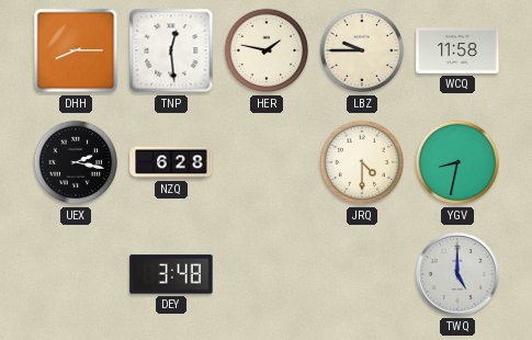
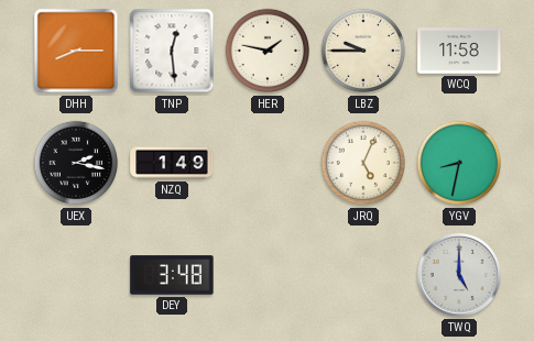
NZQ: 6:28 -> 1:49
JRQ: 4:30 -> 5:04
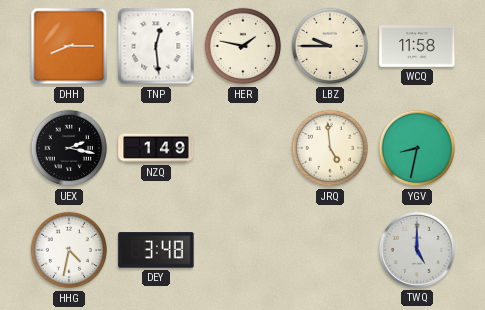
JRQ: 5:04 -> 4:59
HHG: none -> 4:32
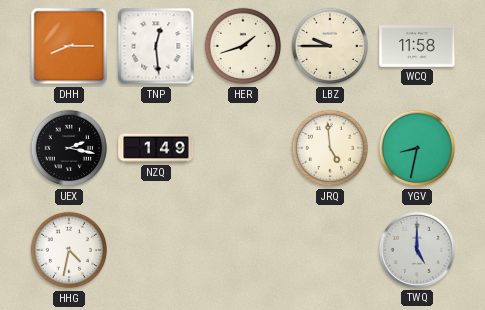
HER: 1:47 -> 1:42
DEY: 3:48 -> none
